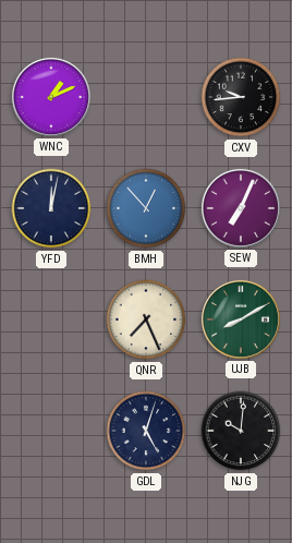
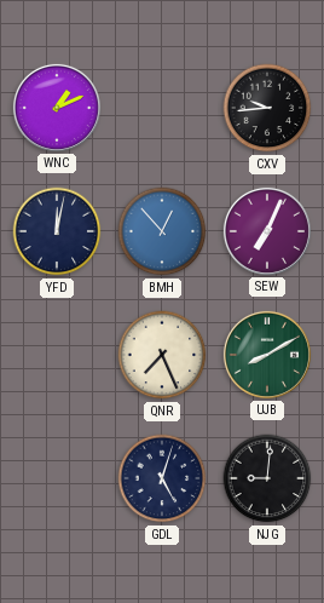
NJG: 10:01 -> 9:01
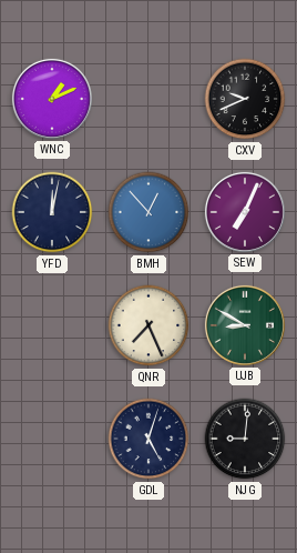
CXV: 9:44 -> 9:41
UJB: 8:10 -> 8:50
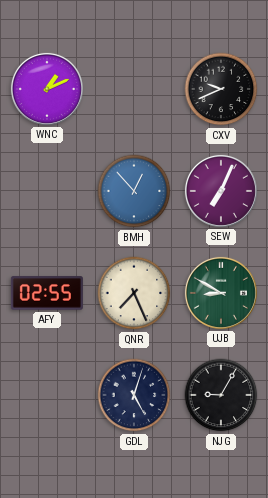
YFD: 12:02 -> none
AFY: none -> 02:55
NJG: 9:01 -> 9:05
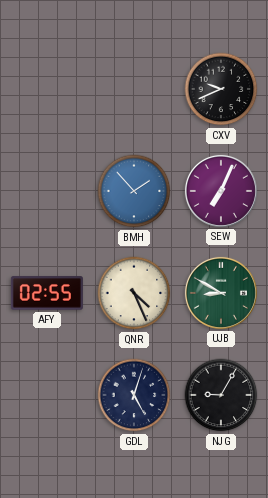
WNC: 1:11 -> none
BMH: 12:53 -> 1:53
QNR: 7:26 -> 4:26
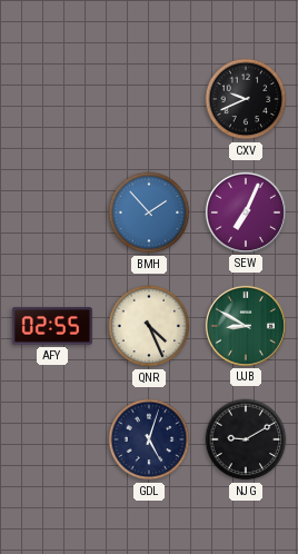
NJG: 9:05 -> 9:10
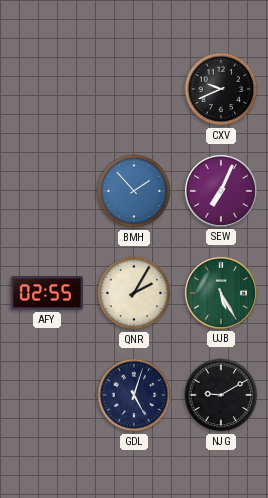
QNR: 4:26 -> 2:05
UJB: 8:50 -> 5:25
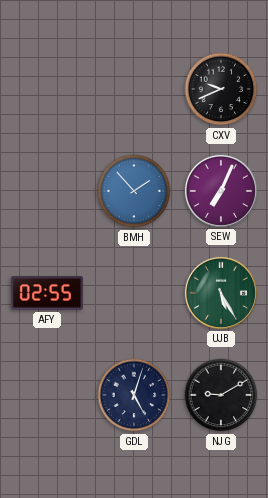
QNR: 2:05 -> none
